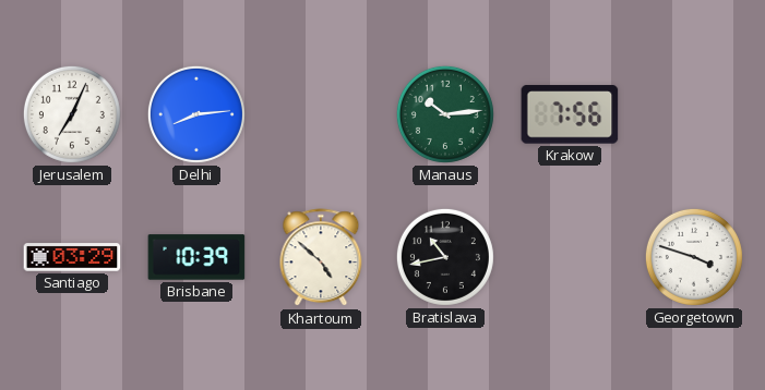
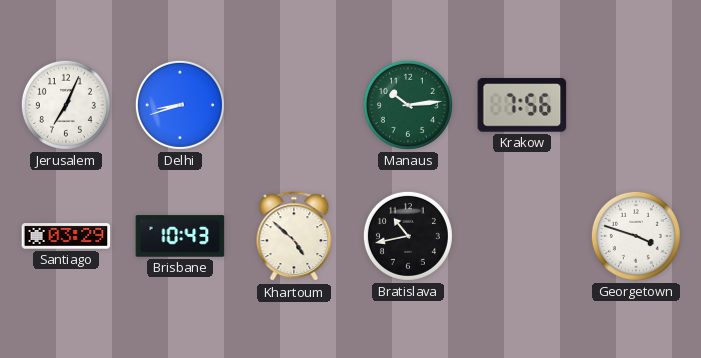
Delhi: 8:14 -> 8:42
Brisbane: 10:39 -> 10:43
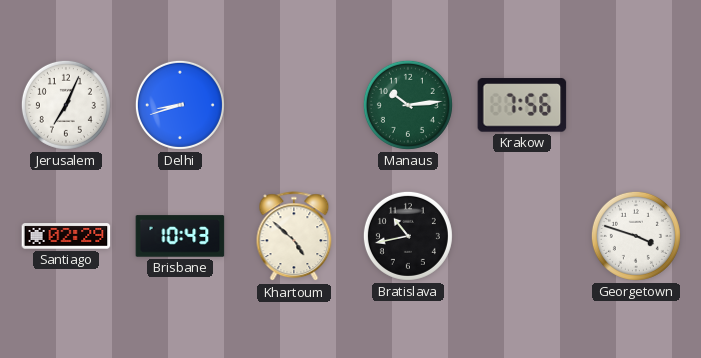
Santiago: 03:29 -> 02:29
